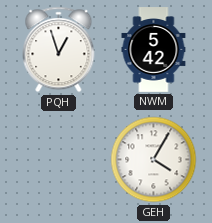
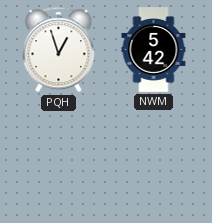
GEH: 4:05 -> none
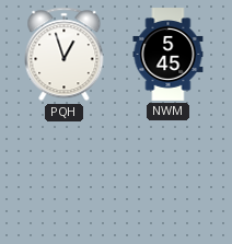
NWM: 5:42 -> 5:45
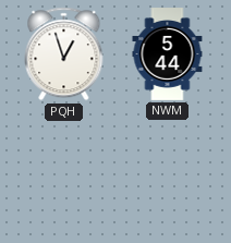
NWM: 5:45 -> 5:44
